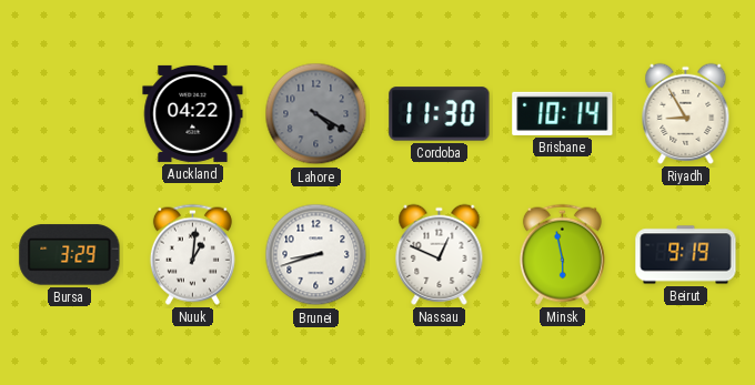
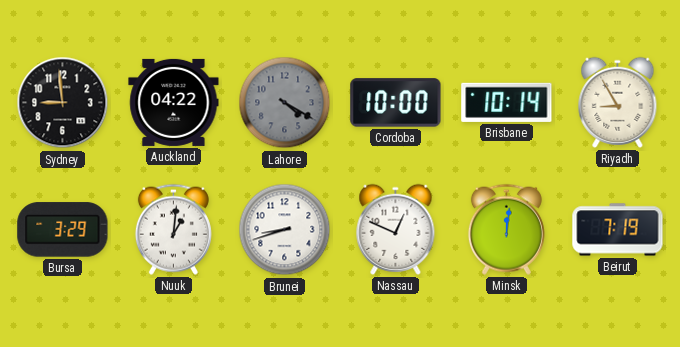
Sydney: none -> 8:59
Cordoba: 11:30 -> 10:00
Minsk: 5:58 -> 12:01
Beirut: 9:19 -> 7:19
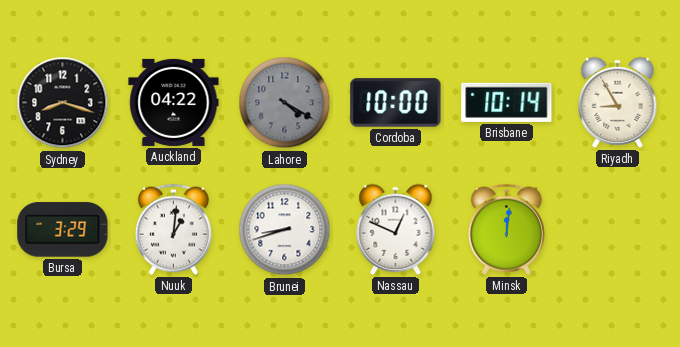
Sydney: 8:59 -> 8:18
Beirut: 7:19 -> none
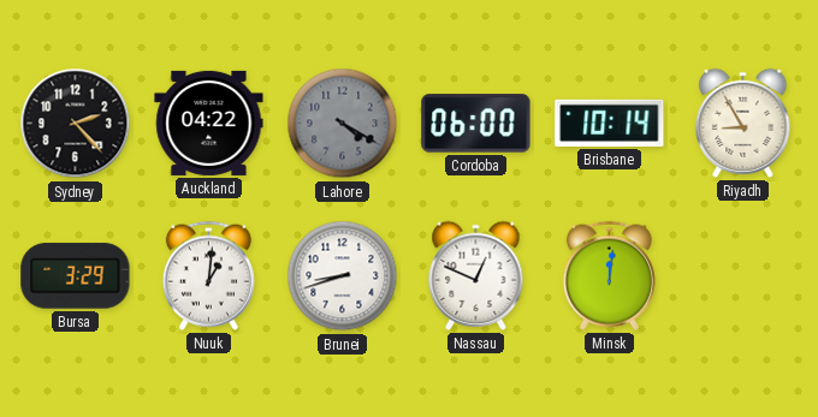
Sydney: 8:18 -> 2:23
Cordoba: 10:00 -> 06:00
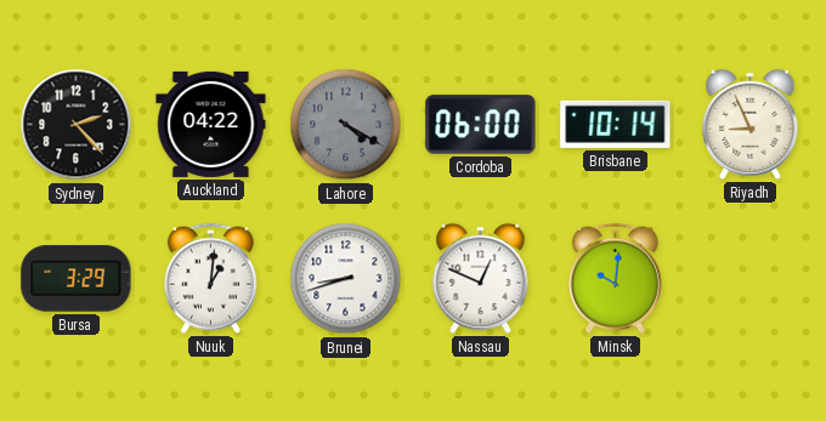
Riyadh: 8:55 -> 8:56
Minsk: 12:01 -> 10:01
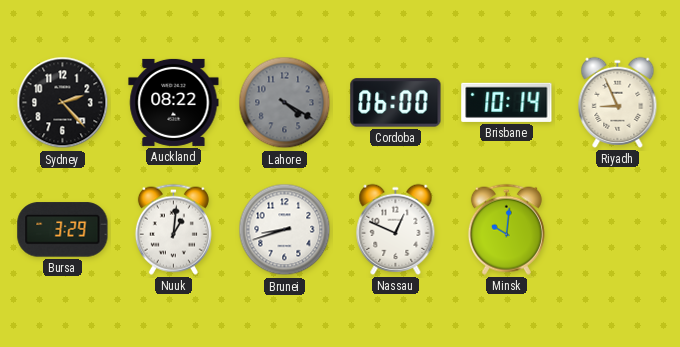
Auckland: 04:22 -> 08:22
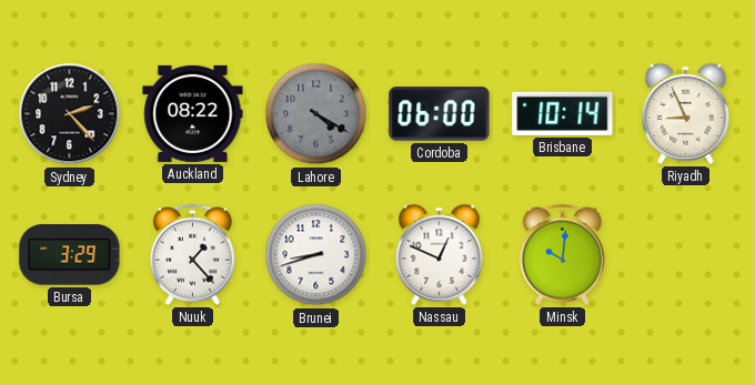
Nuuk: 1:01 -> 1:23
